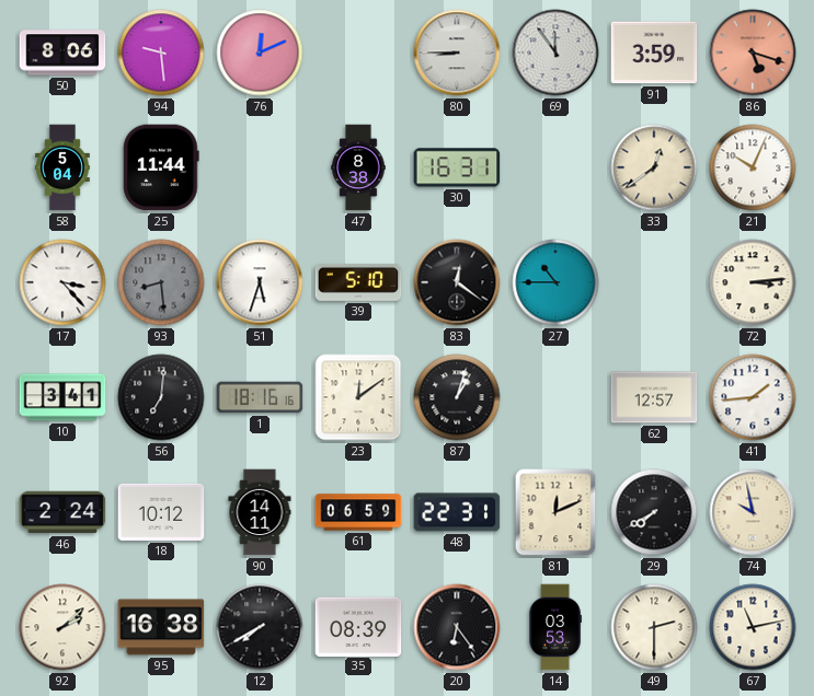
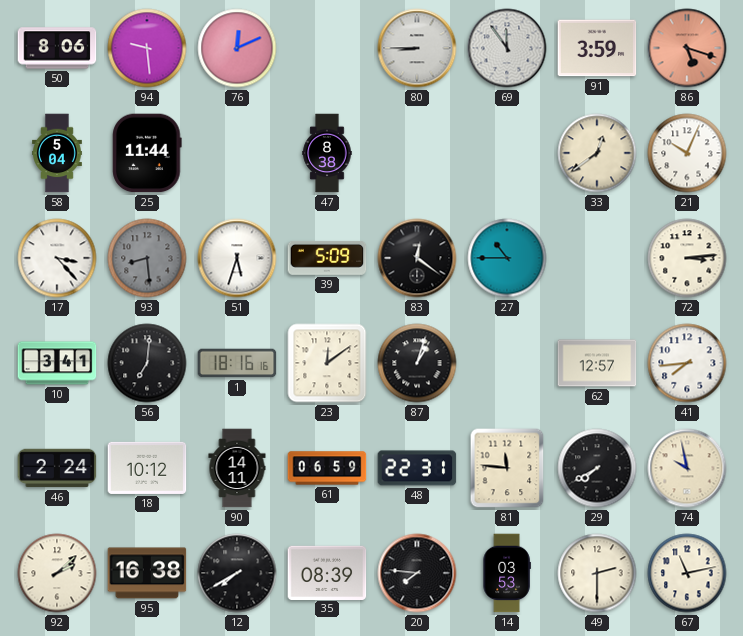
30: 16:31 -> none
39: 5:10 -> 5:09
41: 1:44 -> 7:44
81: 12:11 -> 11:46
20: 6:24 -> 7:46
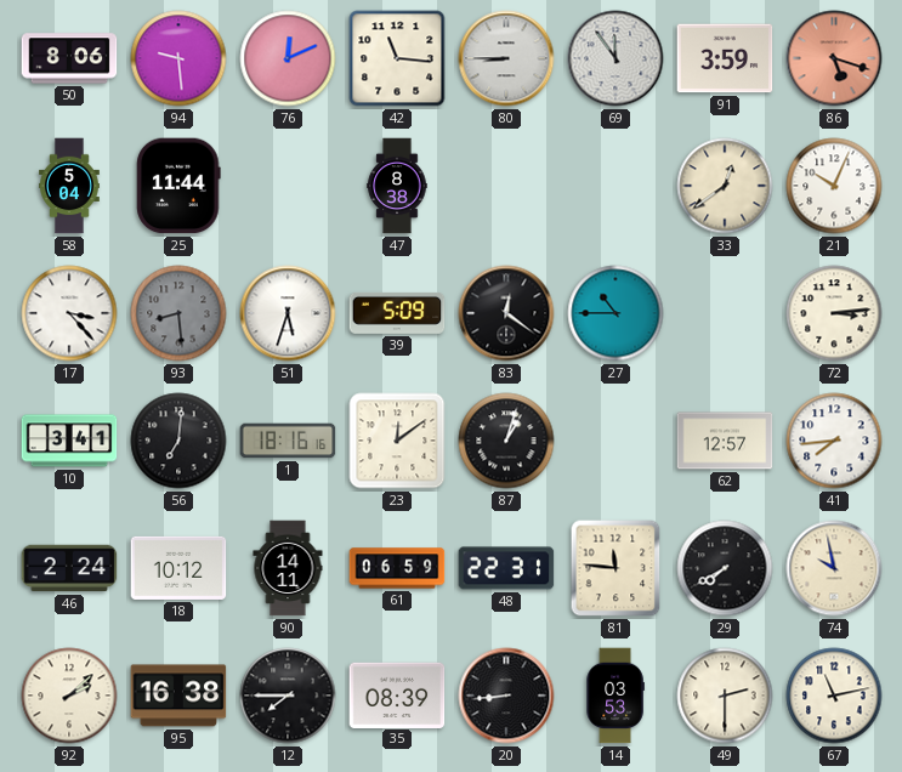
42: none -> 11:16
12: 7:40 -> 7:45
20: 7:46 -> 8:44
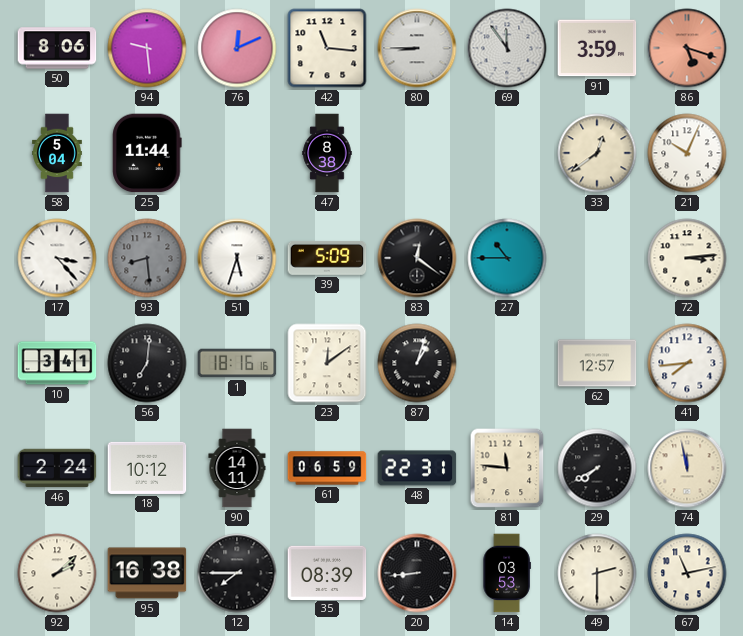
74: 9:58 -> 11:58
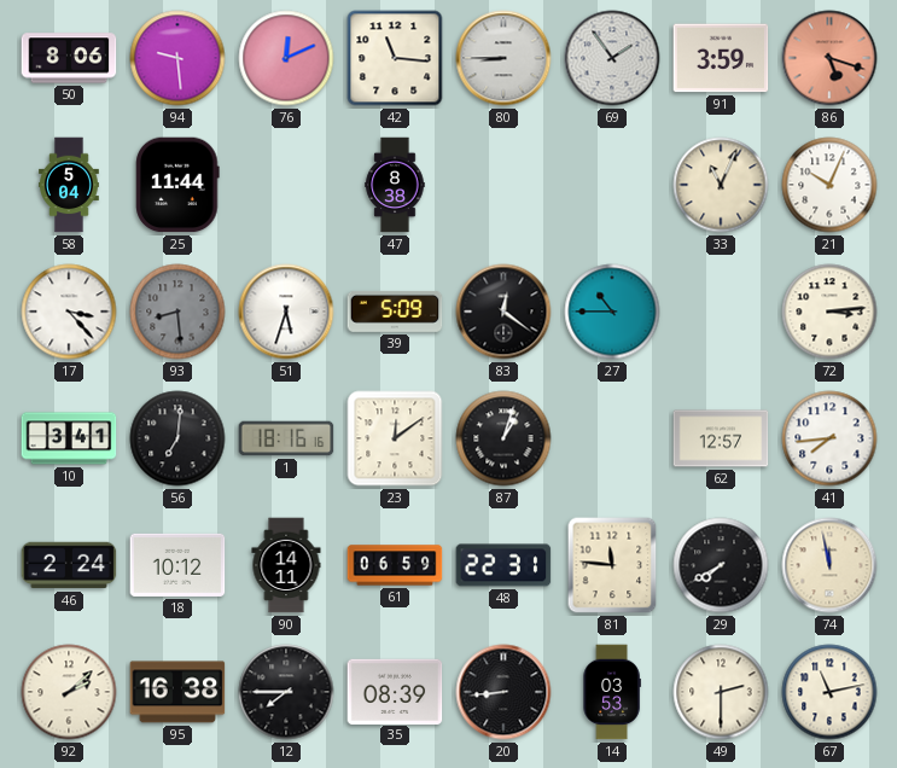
69: 11:54 -> 1:54
33: 12:39 -> 11:04
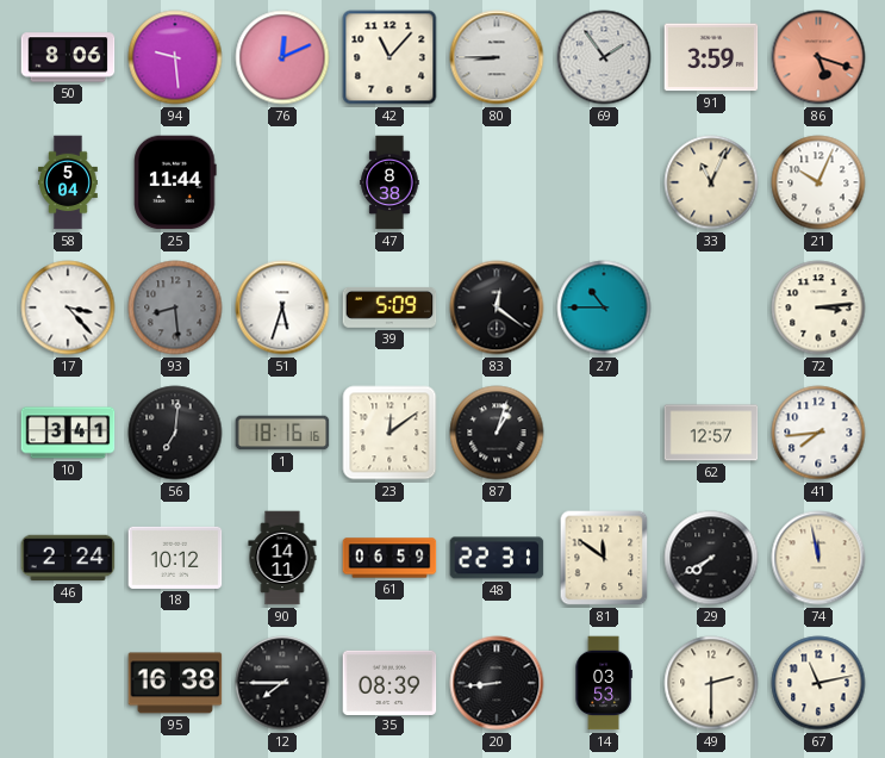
42: 11:16 -> 11:07
81: 11:46 -> 11:51
92: 2:08 -> none
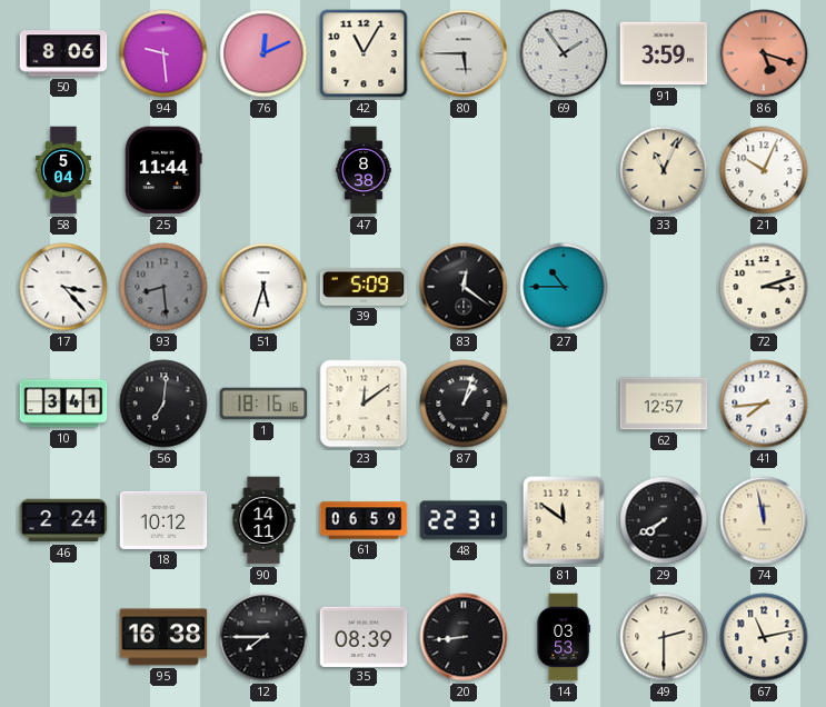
42: 11:07 -> 11:05
80: 8:45 -> 5:45
72: 3:14 -> 3:12
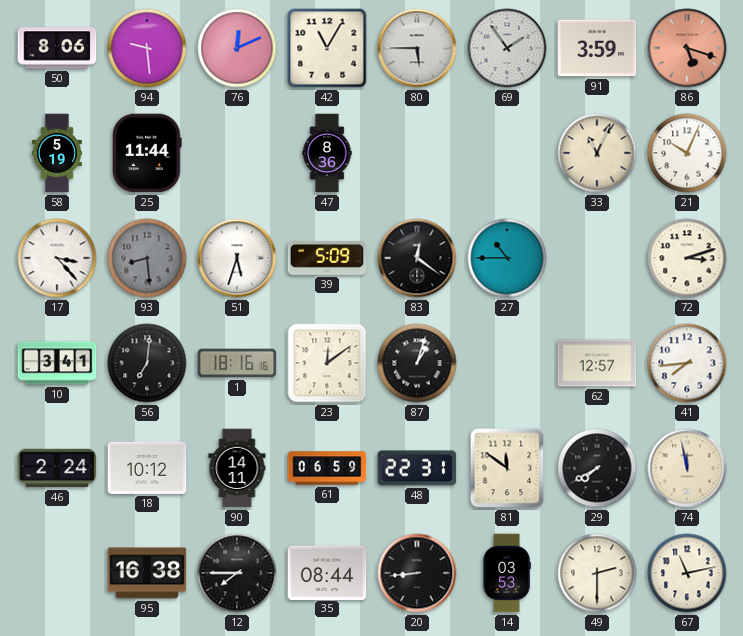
58: 5:04 -> 5:19
47: 8:38 -> 8:36
35: 08:39 -> 08:44
